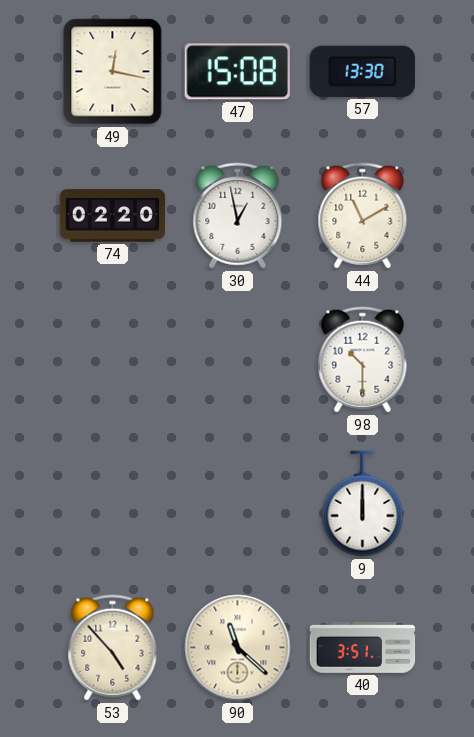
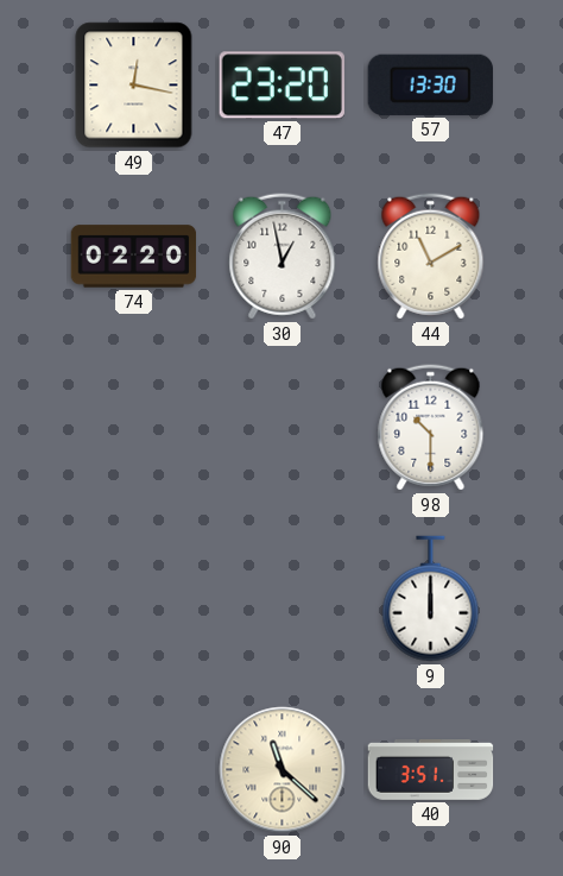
47: 15:08 -> 23:20
53: 4:53 -> none
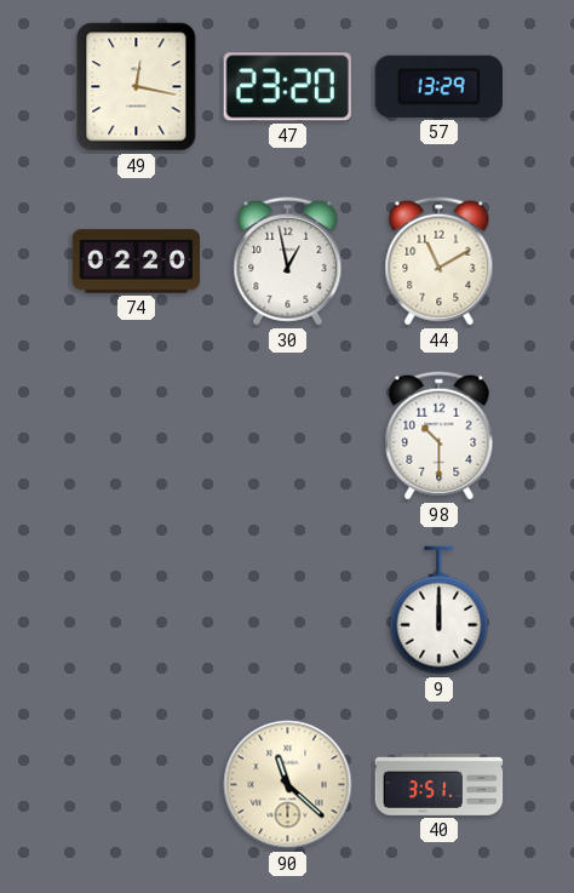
57: 13:30 -> 13:29
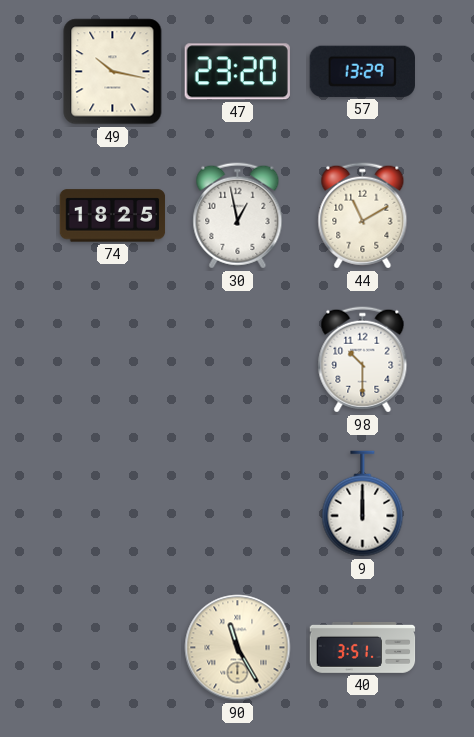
49: 12:17 -> 10:17
74: 02:20 -> 18:25
90: 11:22 -> 11:25
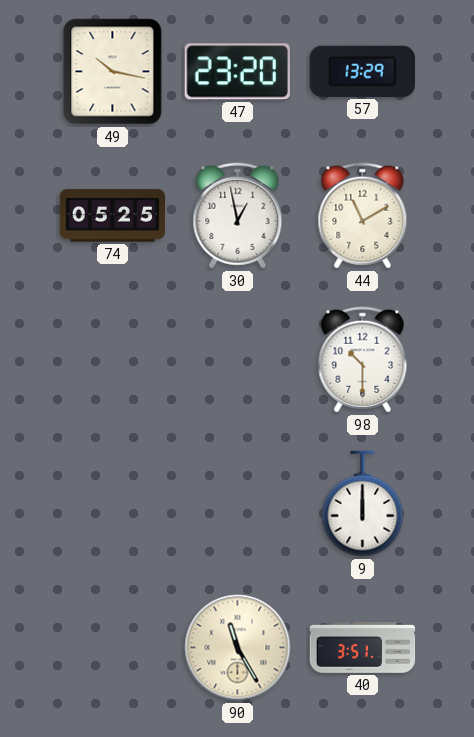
74: 18:25 -> 05:25
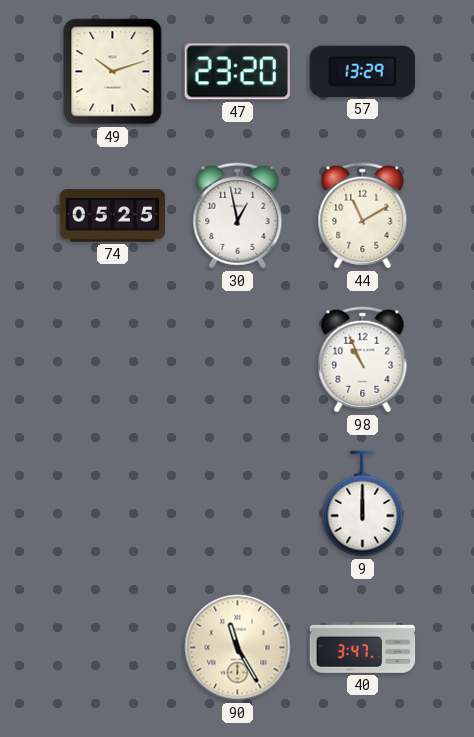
49: 10:17 -> 10:12
98: 10:30 -> 10:56
40: 3:51 -> 3:47
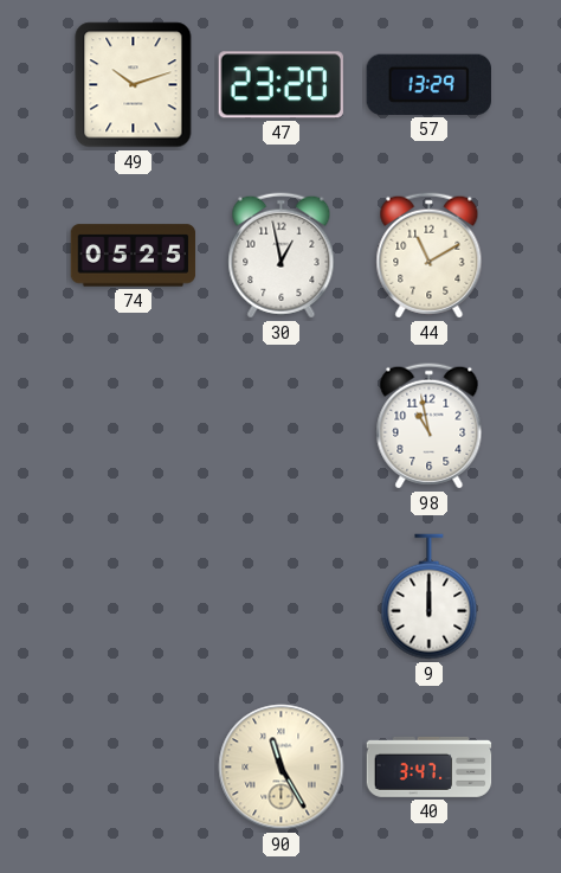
98: 10:56 -> 10:58
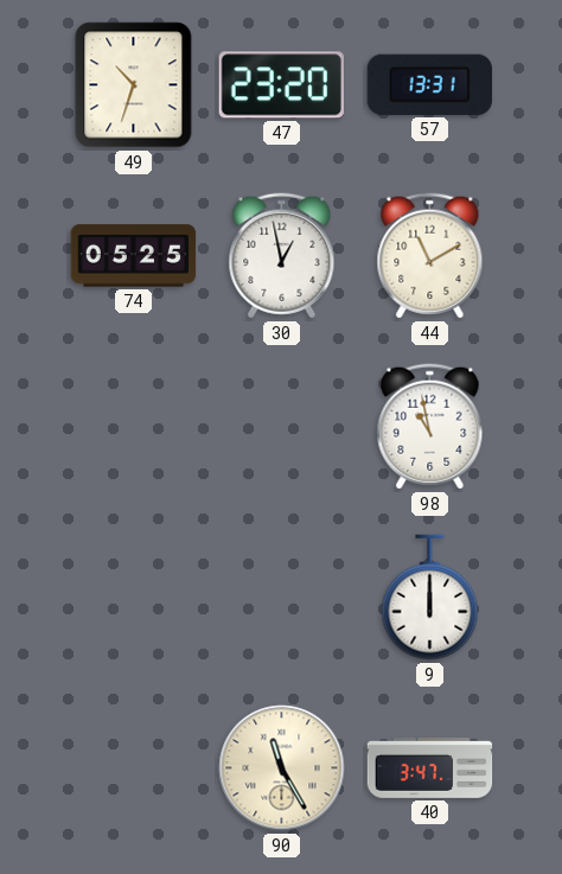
49: 10:12 -> 10:33
57: 13:29 -> 13:31
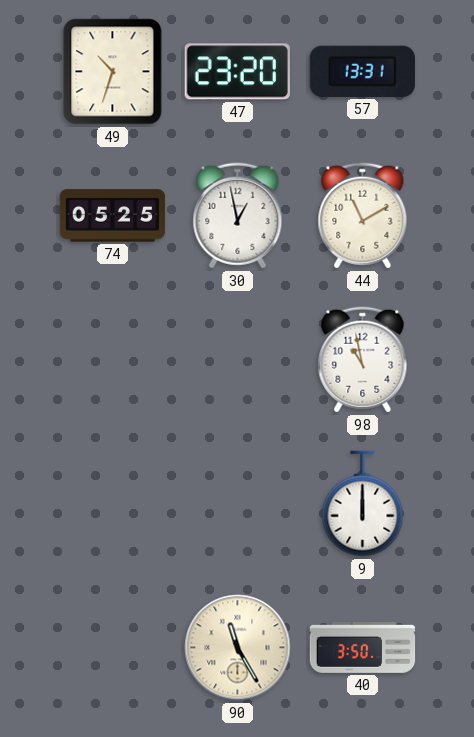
40: 3:47 -> 3:50
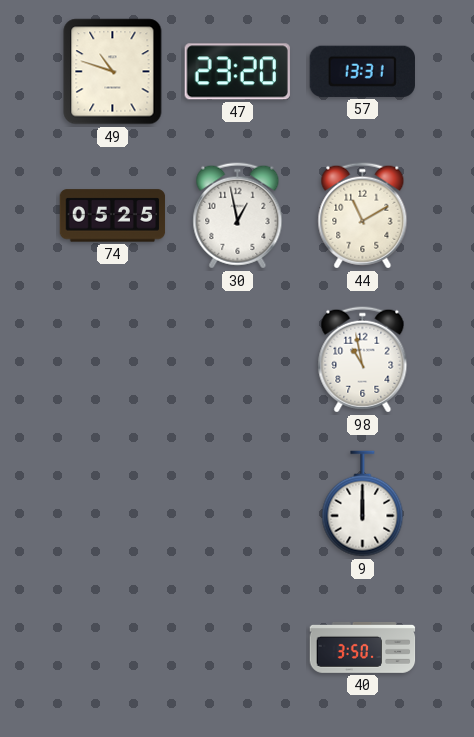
49: 10:33 -> 10:48
90: 11:25 -> none
